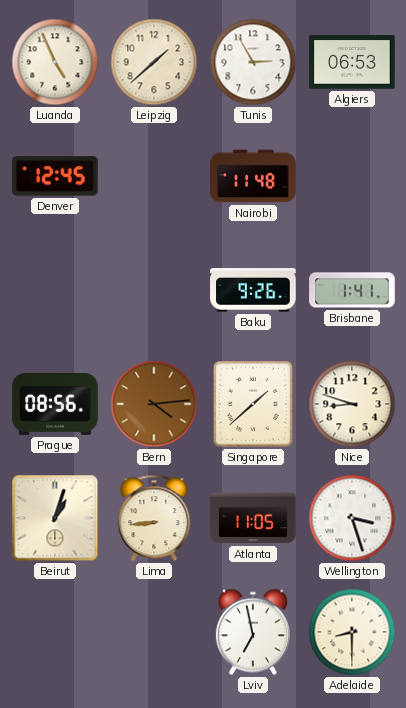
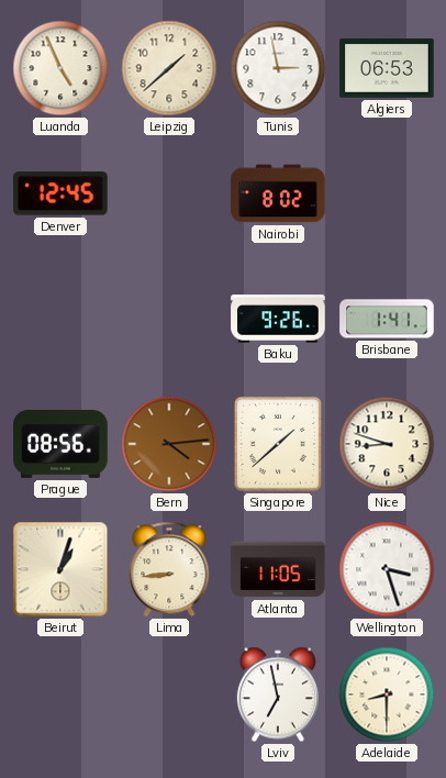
Tunis: 2:55 -> 2:58
Nairobi: 11:48 -> 8:02
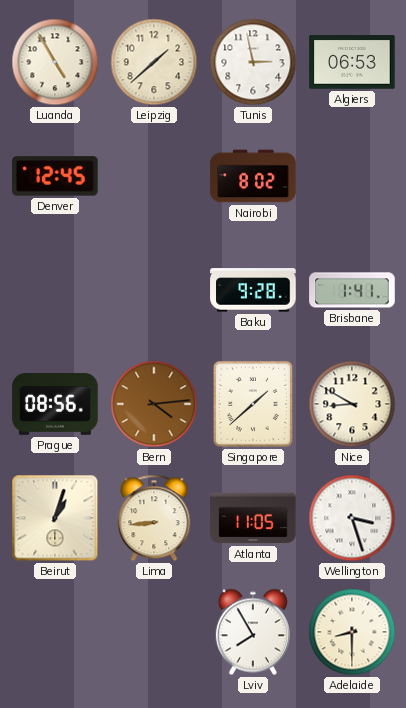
Luanda: 4:56 -> 4:55
Baku: 9:26 -> 9:28
Nice: 8:48 -> 8:50
Lviv: 6:58 -> 7:55
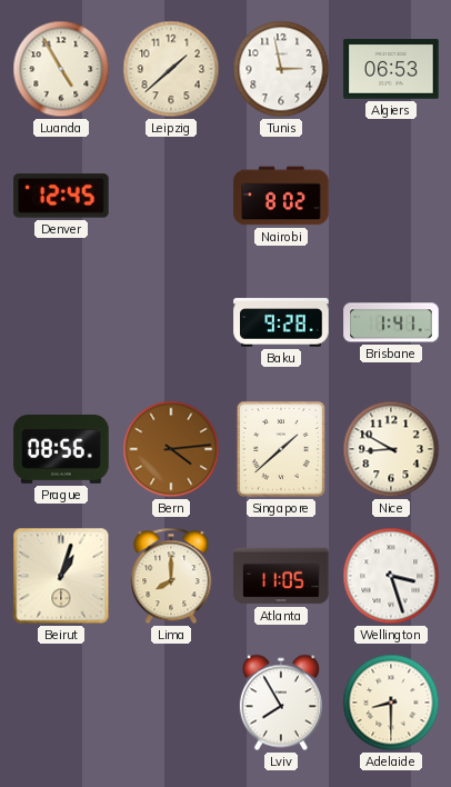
Lima: 8:44 -> 8:00
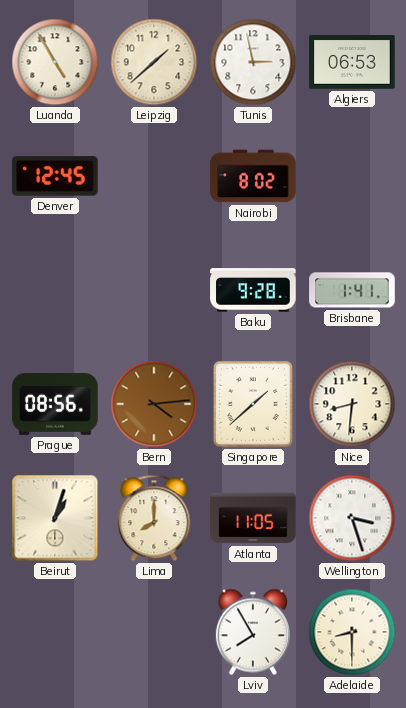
Nice: 8:50 -> 8:31
